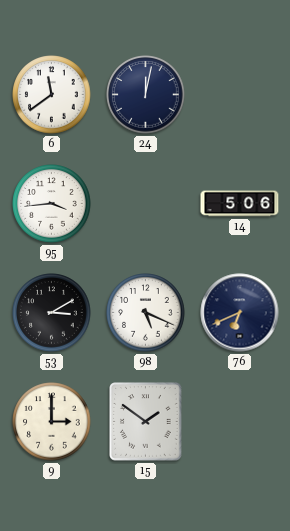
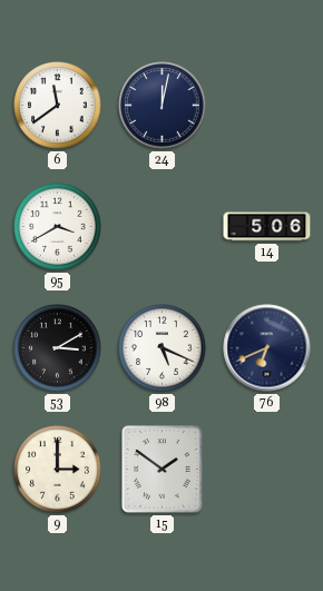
95: 3:44 -> 3:40
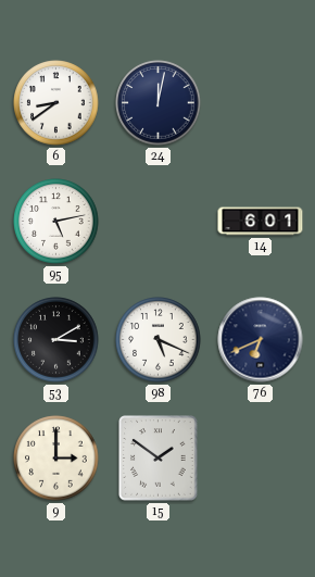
6: 11:39 -> 8:39
95: 3:40 -> 5:13
14: 5:06 -> 6:01
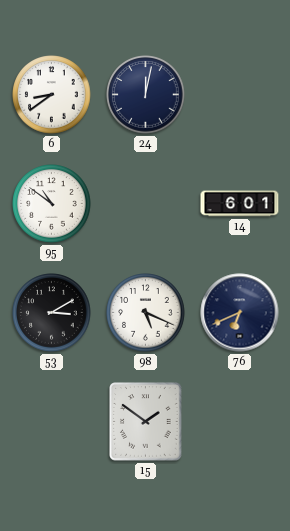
95: 5:13 -> 10:51
9: 3:00 -> none
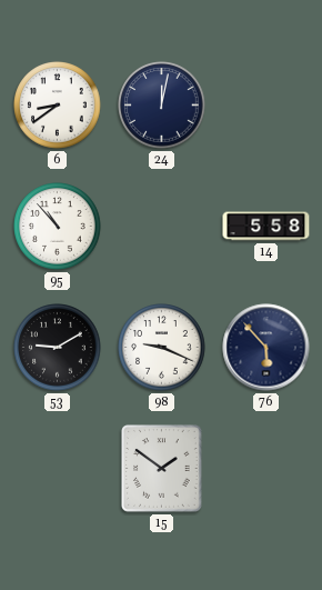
95: 10:51 -> 10:53
14: 6:01 -> 5:58
53: 3:10 -> 9:10
98: 5:19 -> 9:19
76: 6:41 -> 5:53
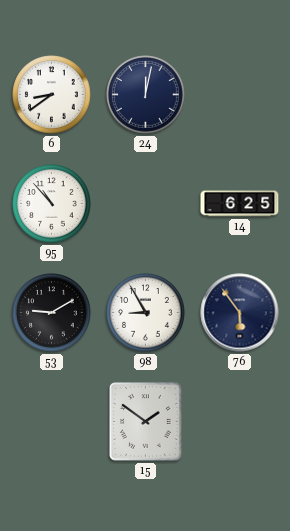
14: 5:58 -> 6:25
98: 9:19 -> 8:55
76: 5:53 -> 5:54
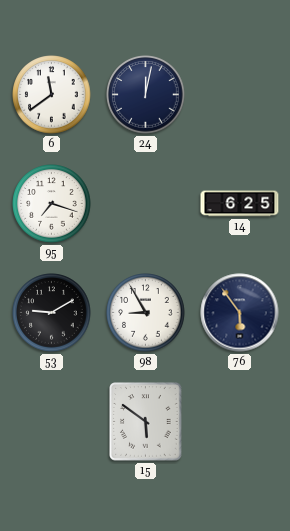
6: 8:39 -> 11:39
95: 10:53 -> 7:18
15: 1:51 -> 5:51
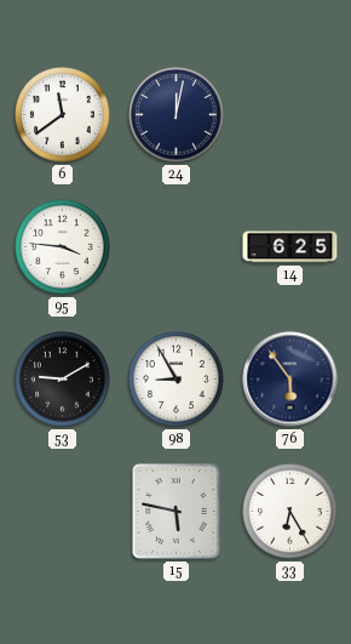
95: 7:18 -> 3:46
15: 5:51 -> 5:47
33: none -> 6:25
